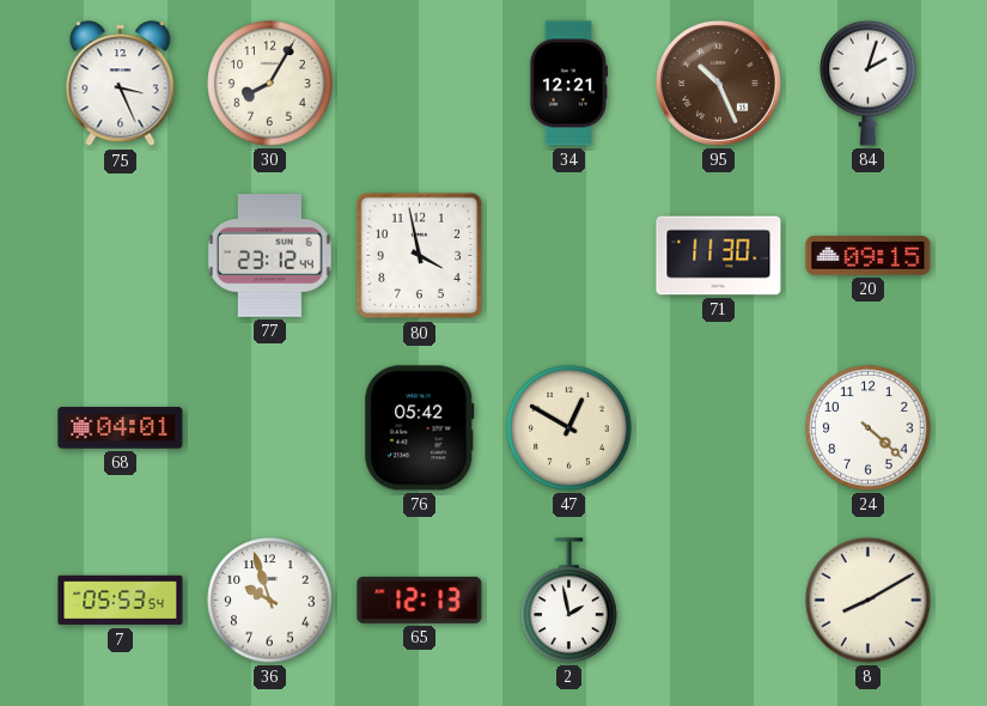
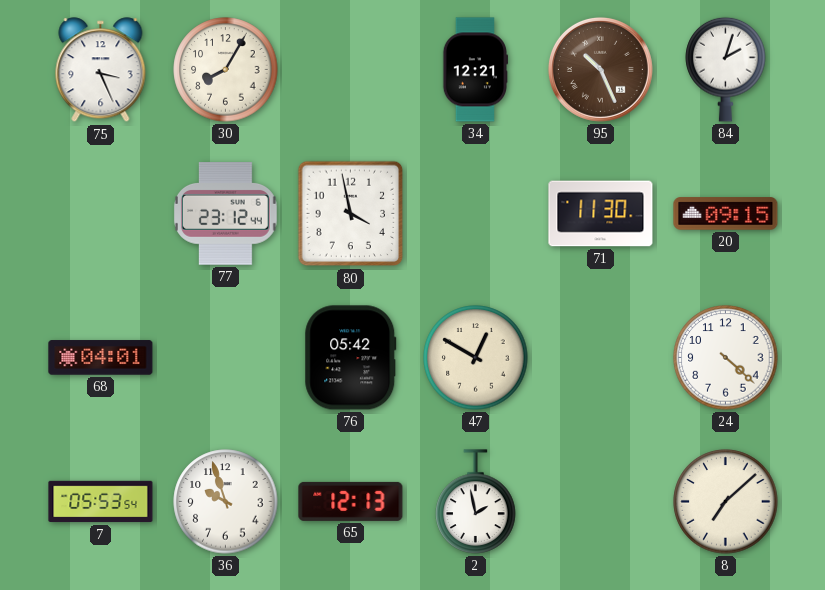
8: 8:10 -> 7:08
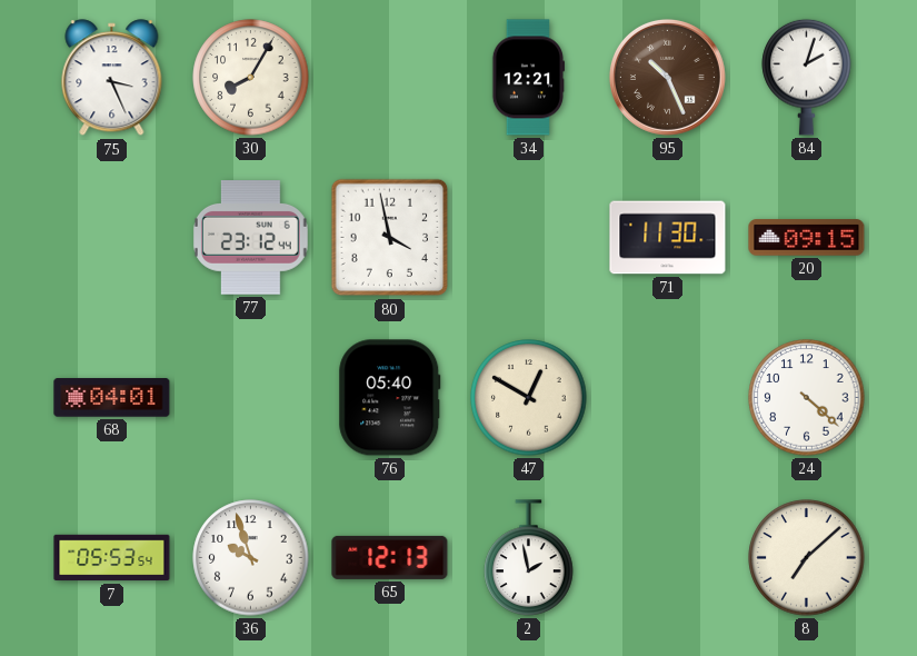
76: 05:42 -> 05:40
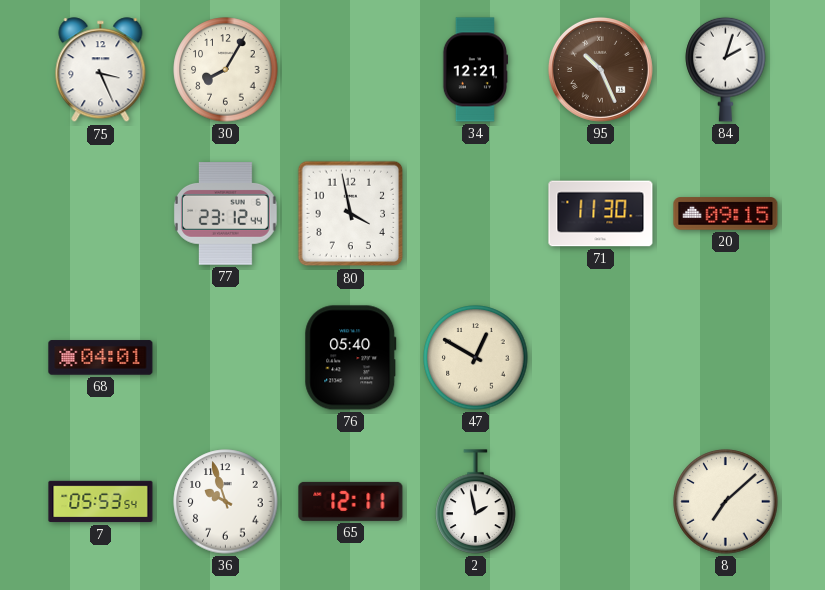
24: 4:22 -> none
65: 12:13 -> 12:11
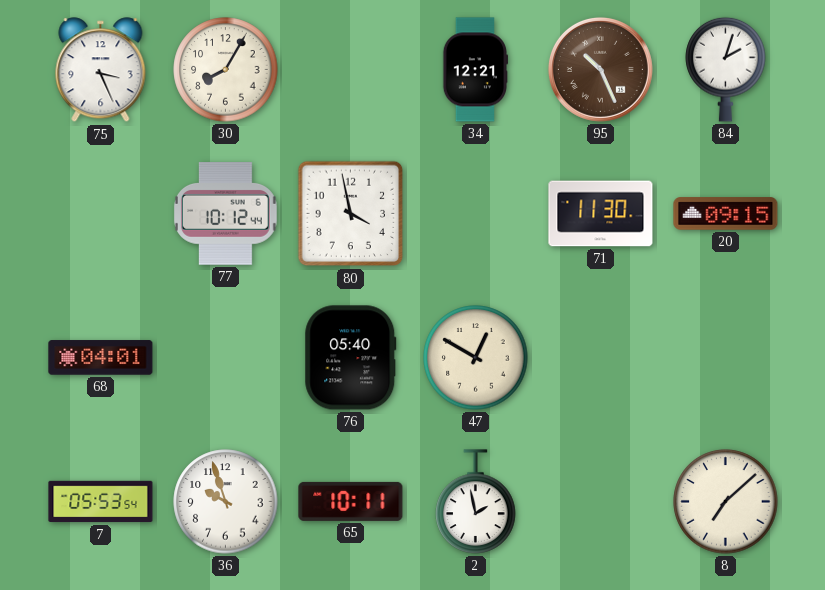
77: 23:12 -> 10:12
65: 12:11 -> 10:11
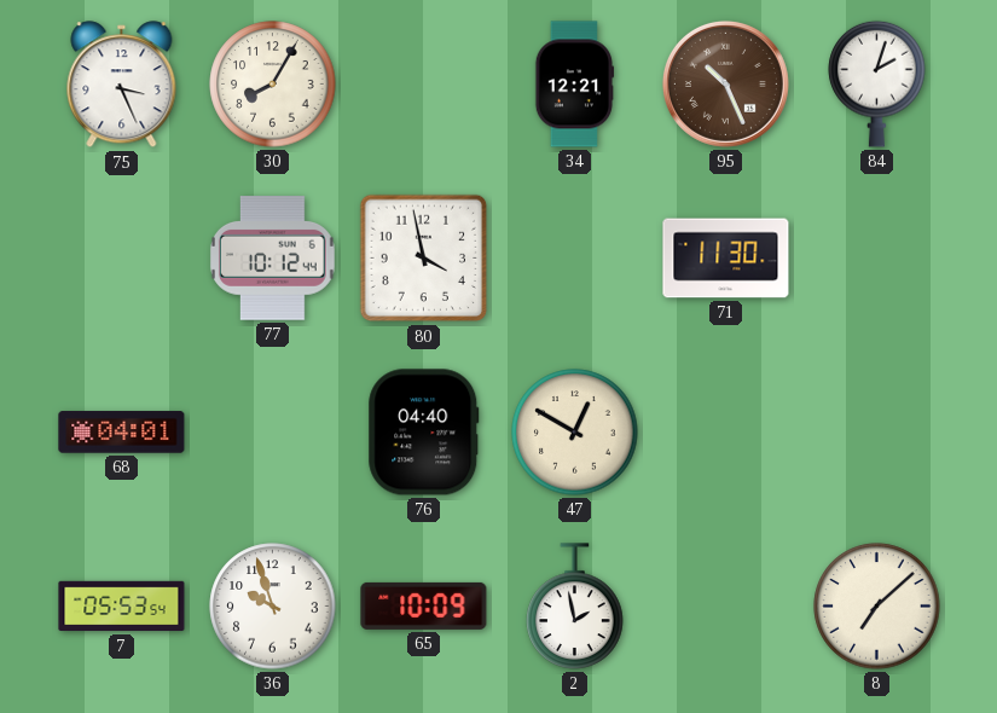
20: 09:15 -> none
76: 05:40 -> 04:40
65: 10:11 -> 10:09
